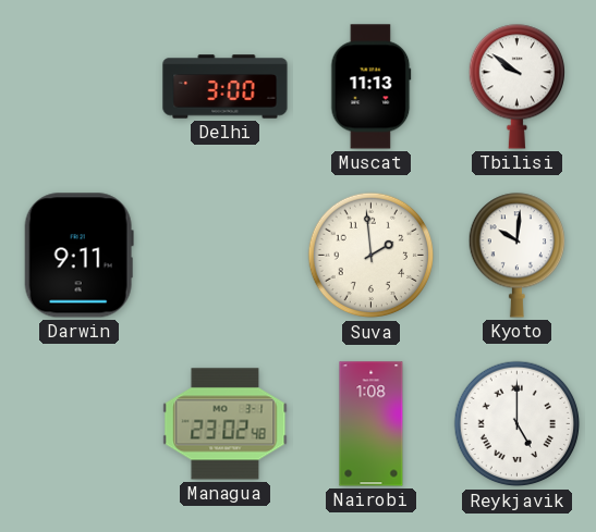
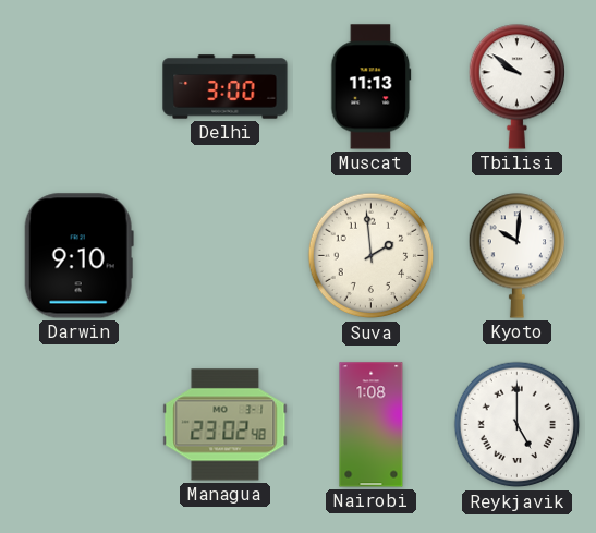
Darwin: 9:11 -> 9:10
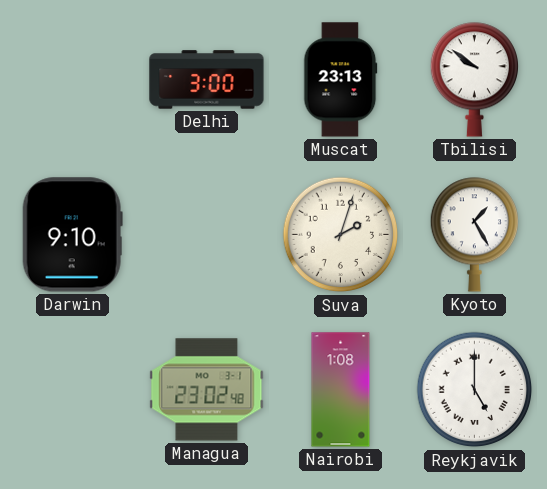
Muscat: 11:13 -> 23:13
Suva: 1:59 -> 2:03
Kyoto: 10:01 -> 1:25
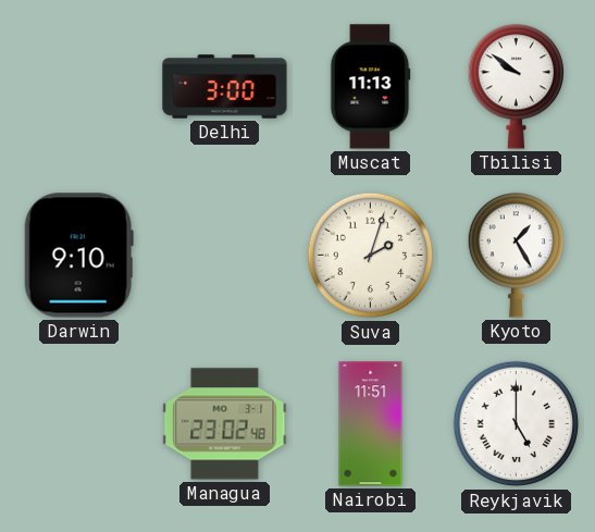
Muscat: 23:13 -> 11:13
Nairobi: 1:08 -> 11:51
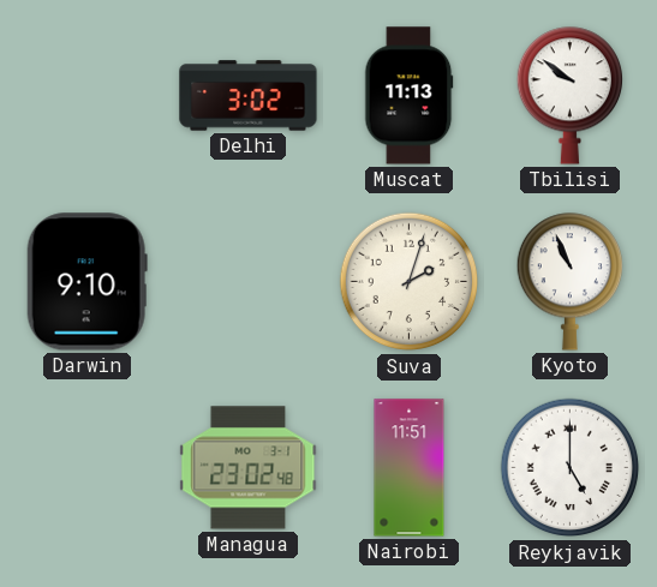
Delhi: 3:00 -> 3:02
Kyoto: 1:25 -> 10:56
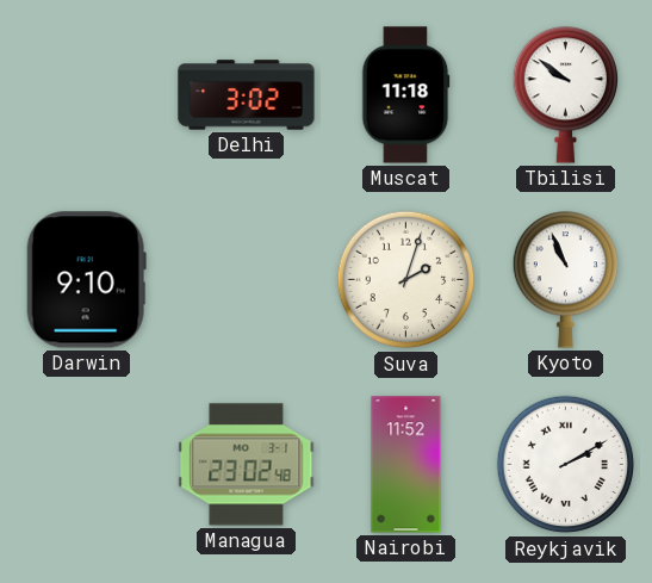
Muscat: 11:13 -> 11:18
Nairobi: 11:51 -> 11:52
Reykjavik: 5:00 -> 2:10
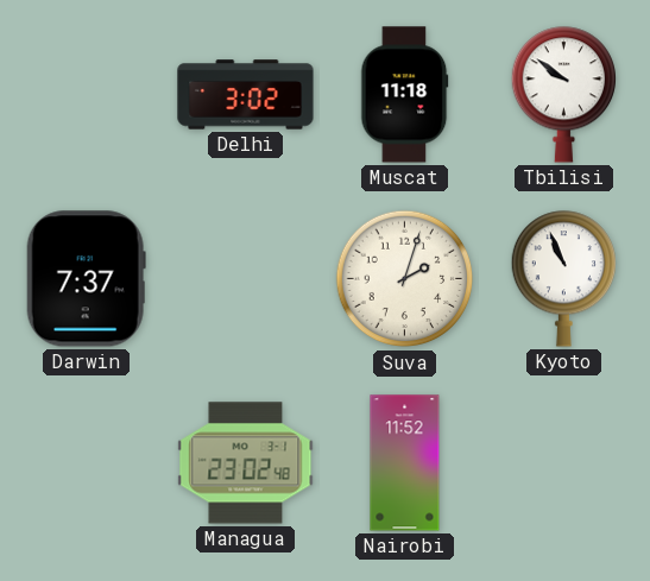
Darwin: 9:10 -> 7:37
Reykjavik: 2:10 -> none
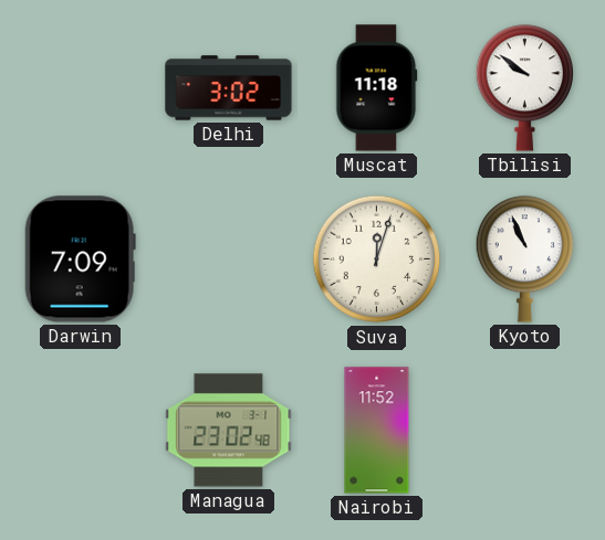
Darwin: 7:37 -> 7:09
Suva: 2:03 -> 12:03
